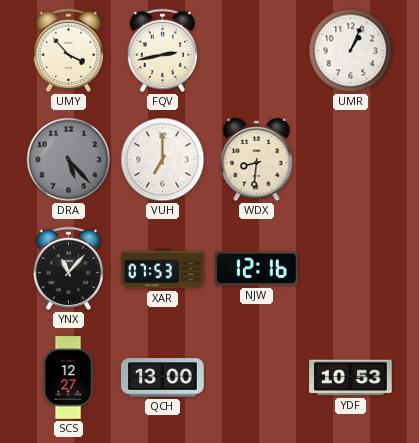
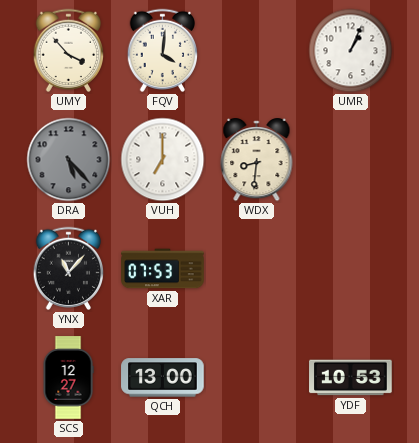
FQV: 2:43 -> 4:01
NJW: 12:16 -> none
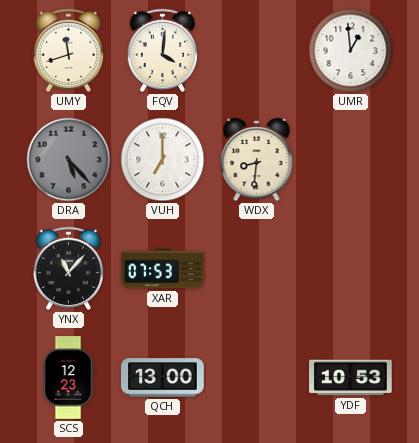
UMY: 3:53 -> 11:42
UMR: 1:04 -> 12:59
SCS: 12:27 -> 12:23
